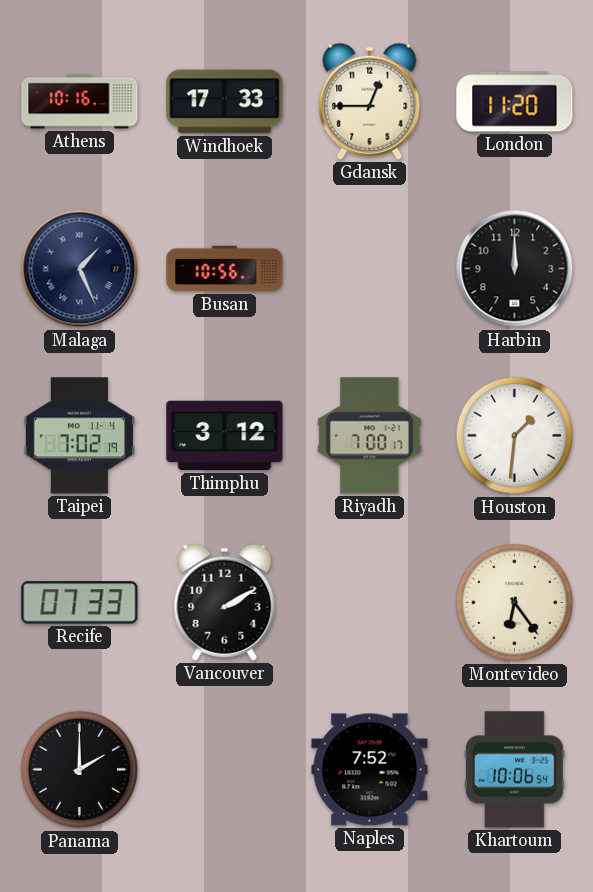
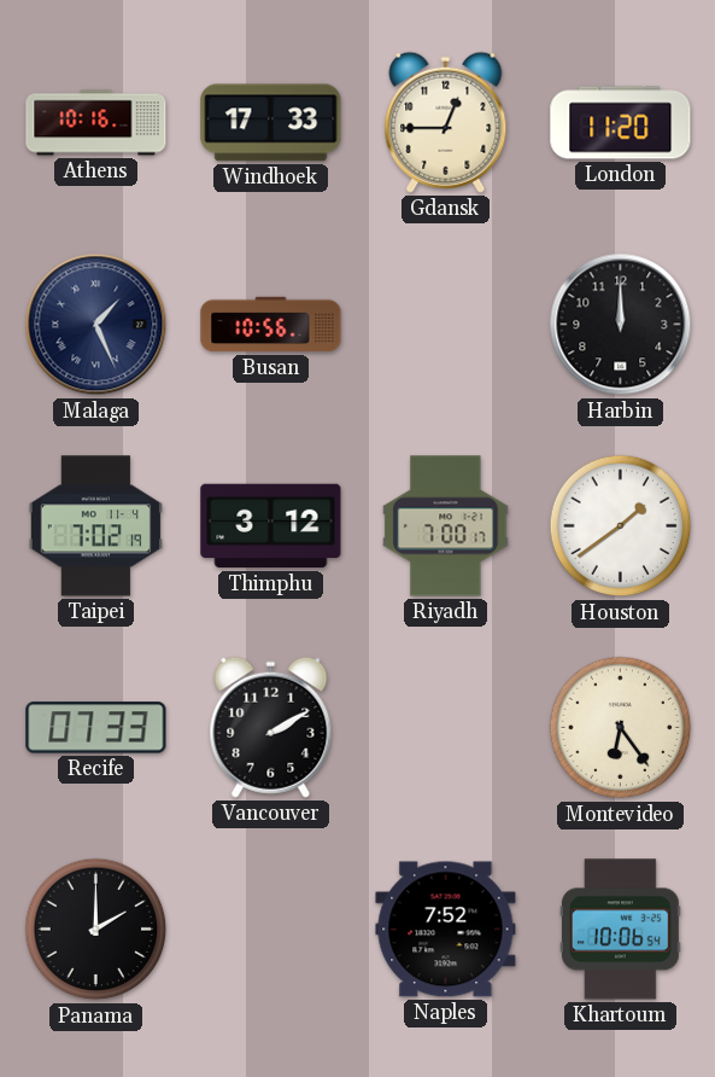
Houston: 1:31 -> 1:39
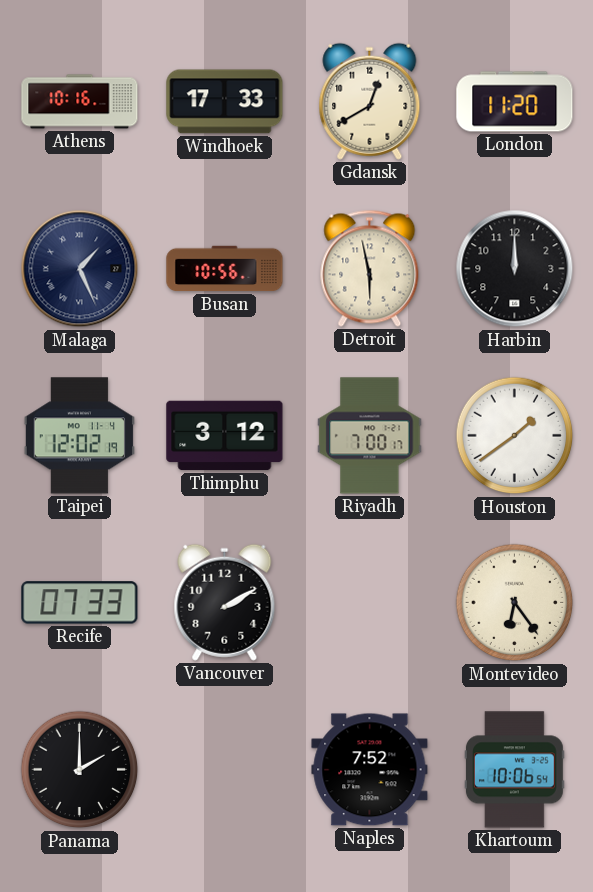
Gdansk: 12:45 -> 12:40
Detroit: none -> 5:58
Taipei: 7:02 -> 12:02
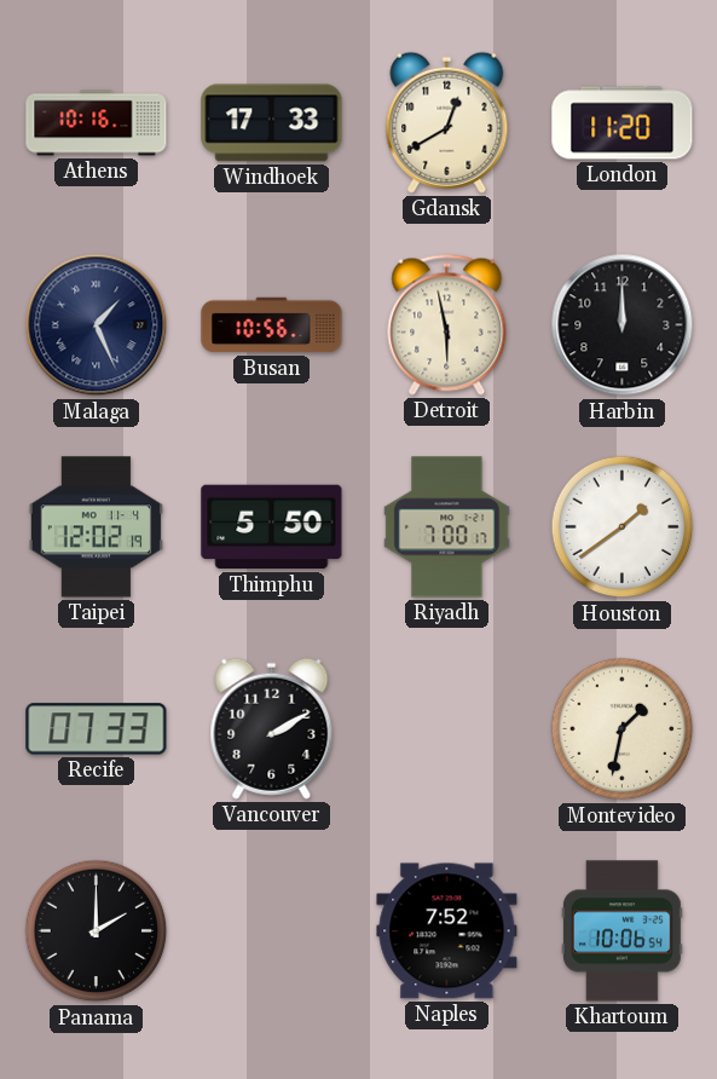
Thimphu: 3:12 -> 5:50
Montevideo: 6:24 -> 1:32
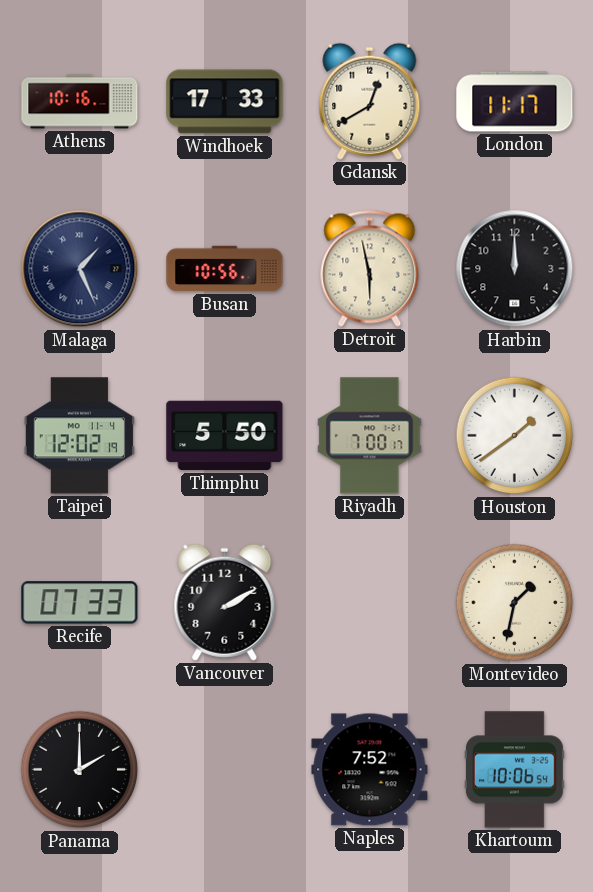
London: 11:20 -> 11:17
